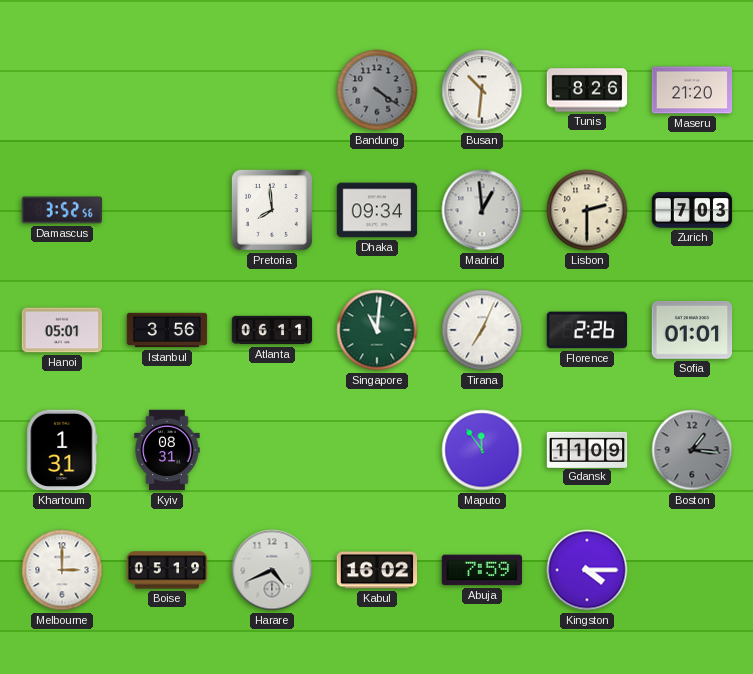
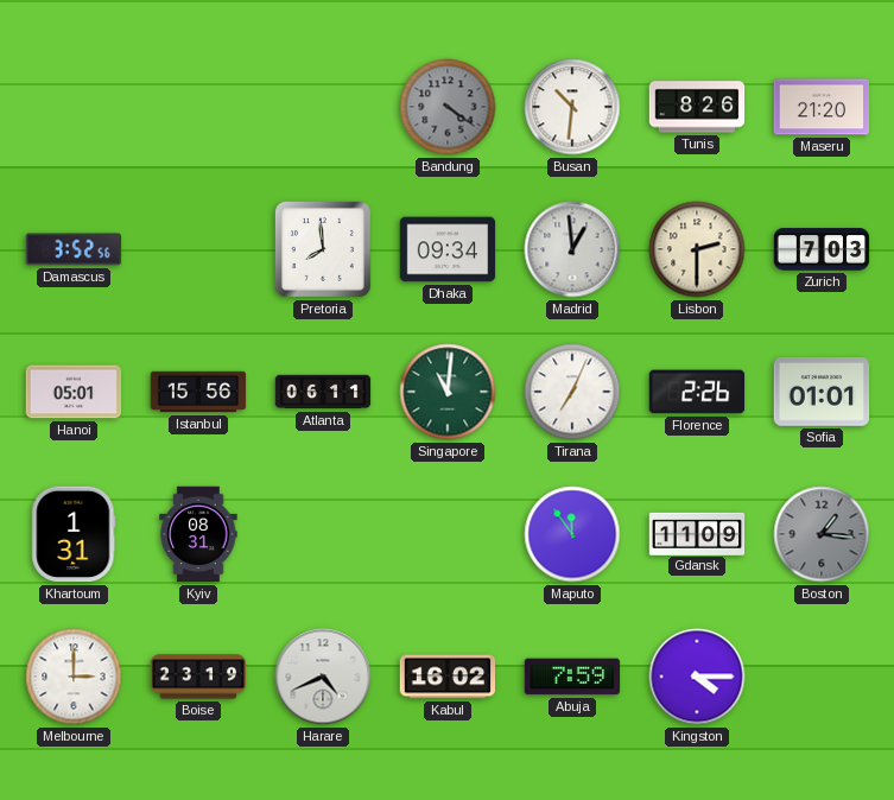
Istanbul: 3:56 -> 15:56
Boise: 05:19 -> 23:19
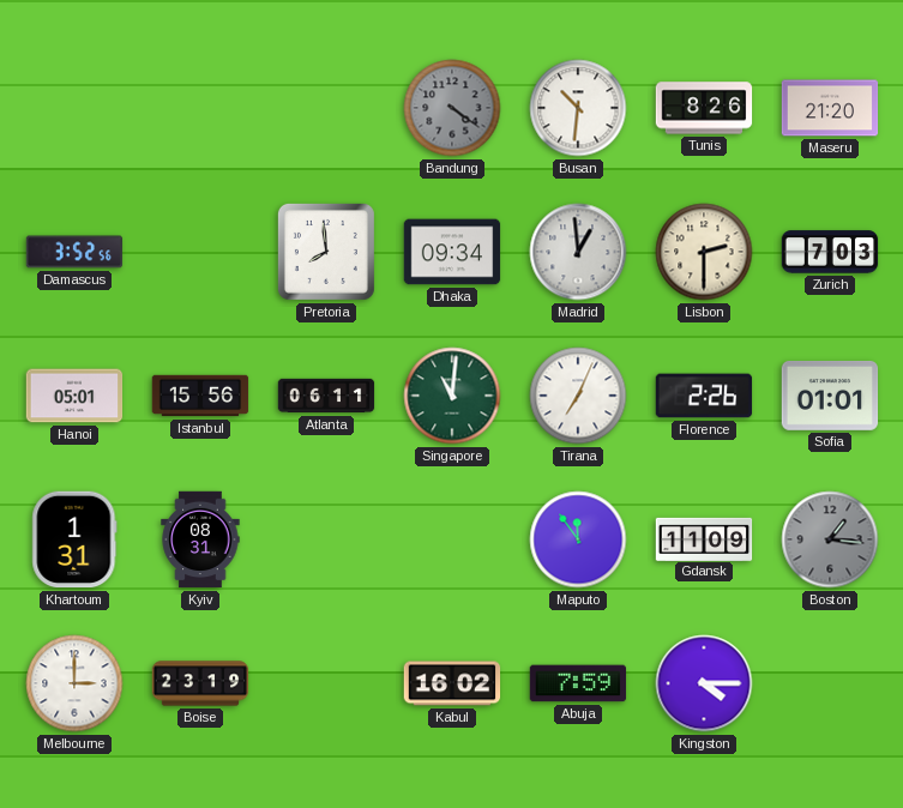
Harare: 4:41 -> none
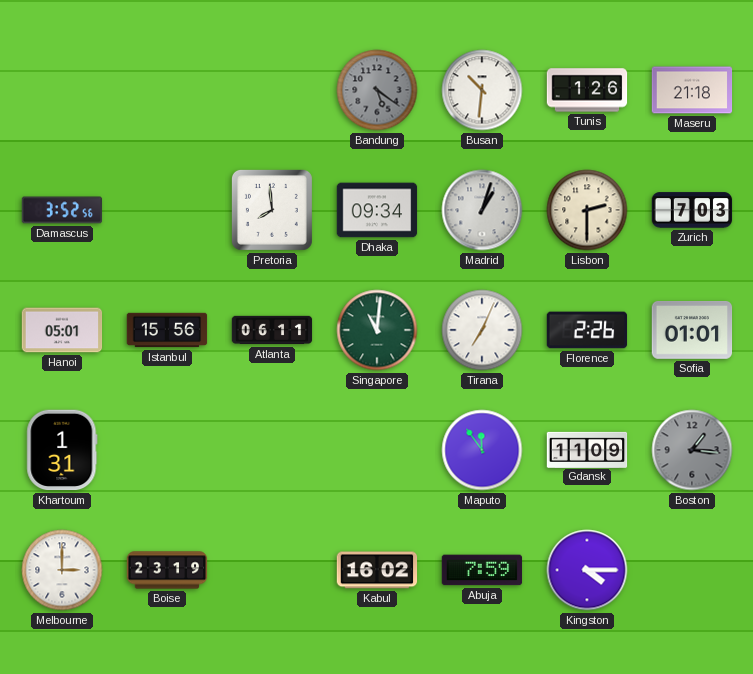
Bandung: 4:21 -> 5:21
Tunis: 8:26 -> 1:26
Maseru: 21:20 -> 21:18
Madrid: 12:59 -> 1:03
Kyiv: 08:31 -> none
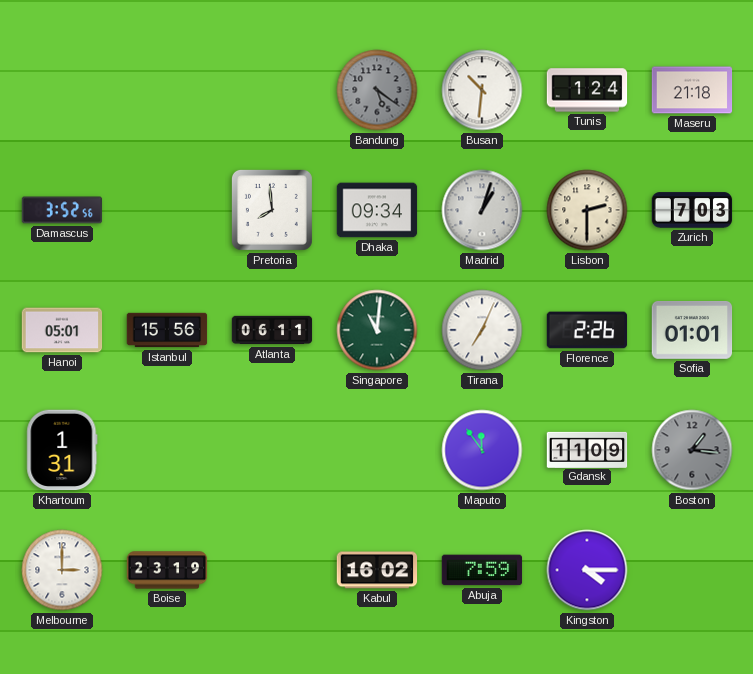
Tunis: 1:26 -> 1:24
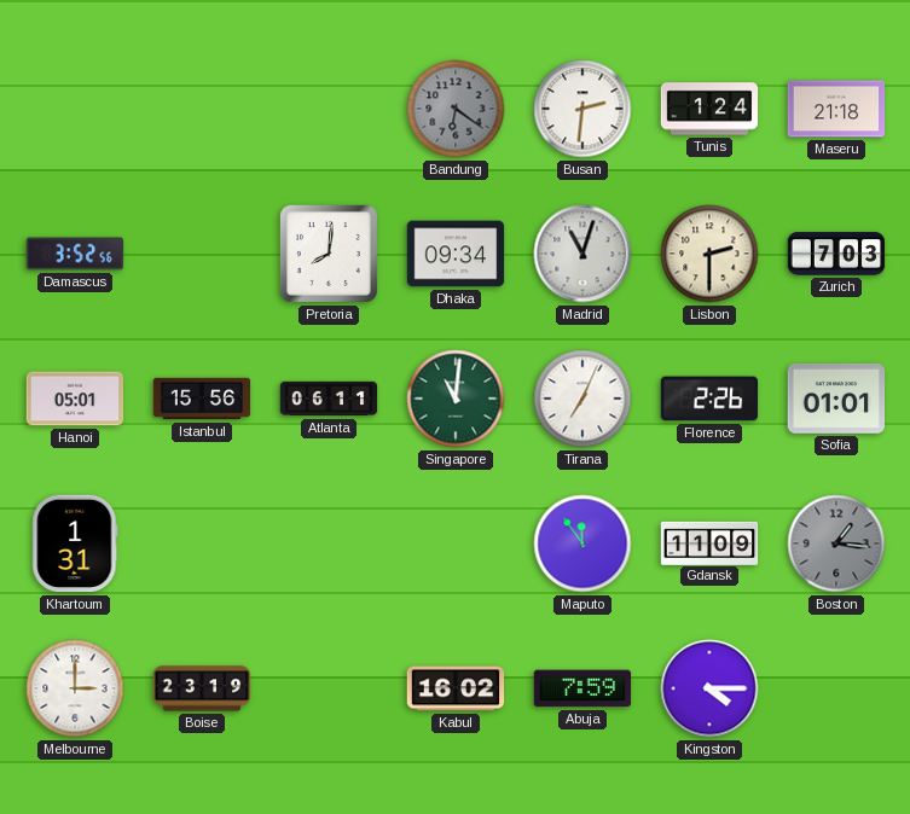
Bandung: 5:21 -> 6:21
Busan: 10:31 -> 2:31
Pretoria: 7:59 -> 8:01
Madrid: 1:03 -> 11:03
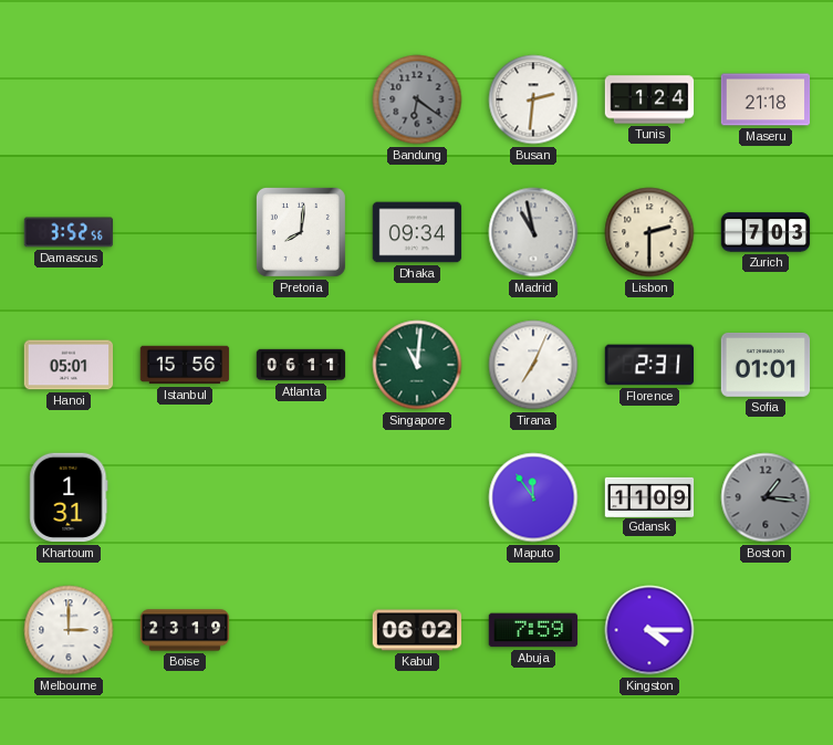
Madrid: 11:03 -> 10:58
Florence: 2:26 -> 2:31
Kabul: 16:02 -> 06:02
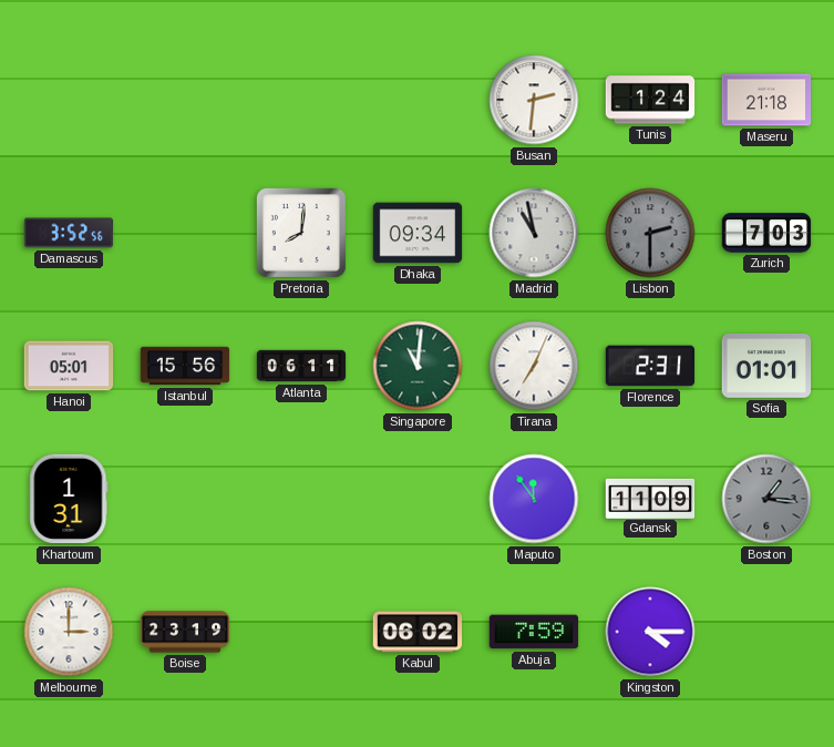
Bandung: 6:21 -> none
Lisbon dial: cream -> grey
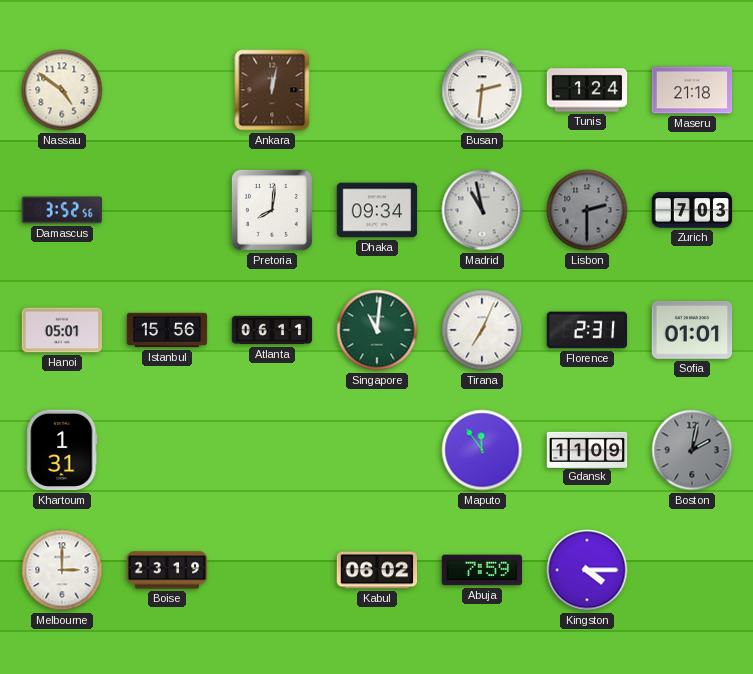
Nassau: none -> 4:51
Ankara: none -> 12:02
Boston: 1:16 -> 2:02
